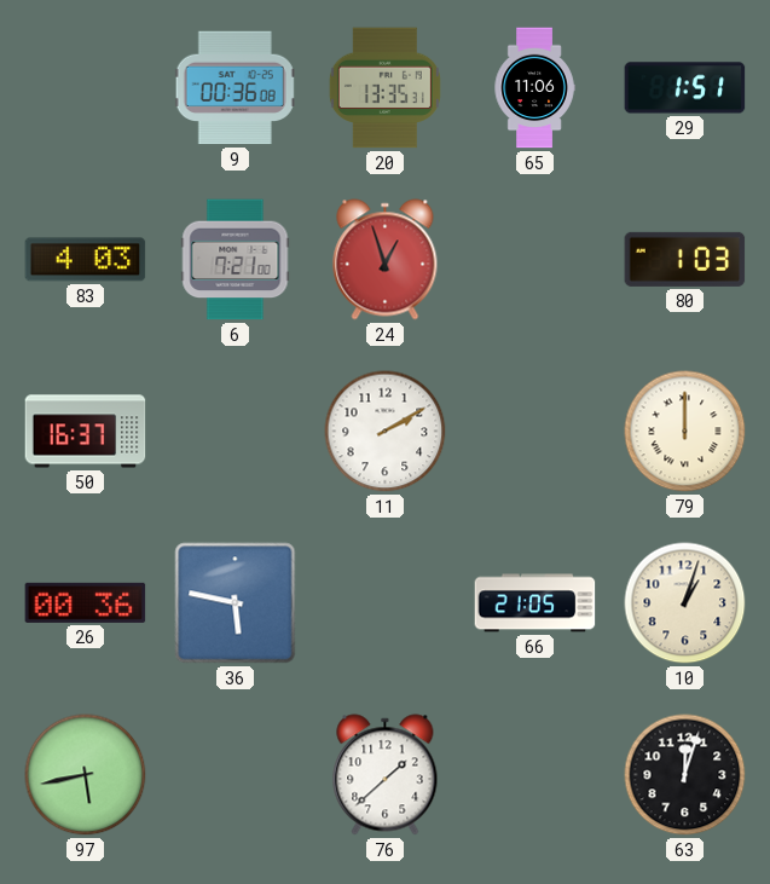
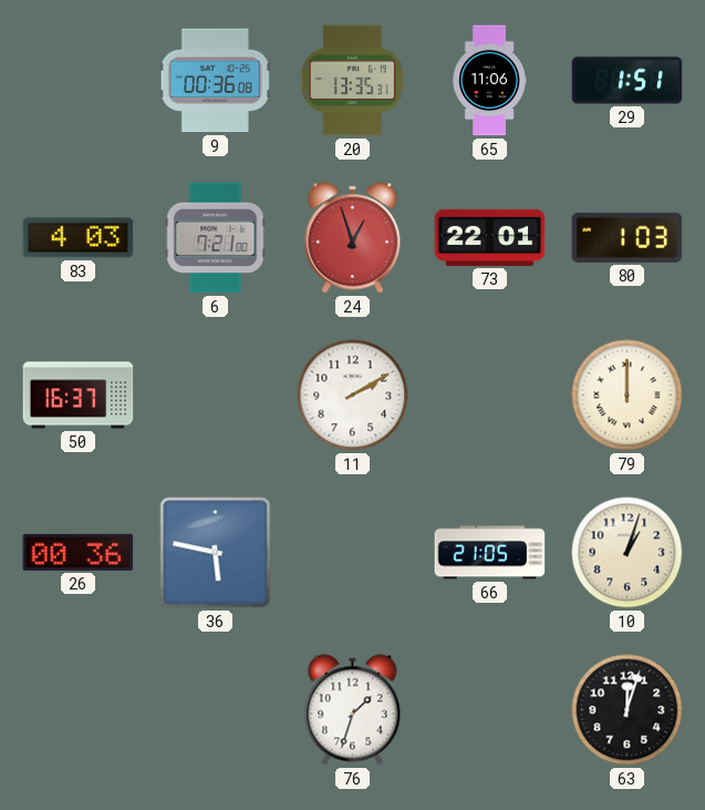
73: none -> 22:01
97: 5:43 -> none
76: 1:38 -> 1:33
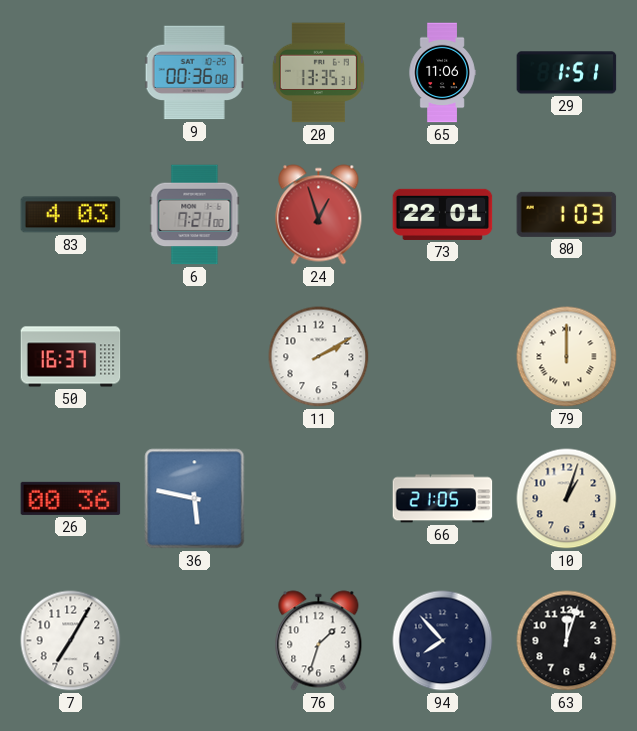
7: none -> 7:05
94: none -> 7:53
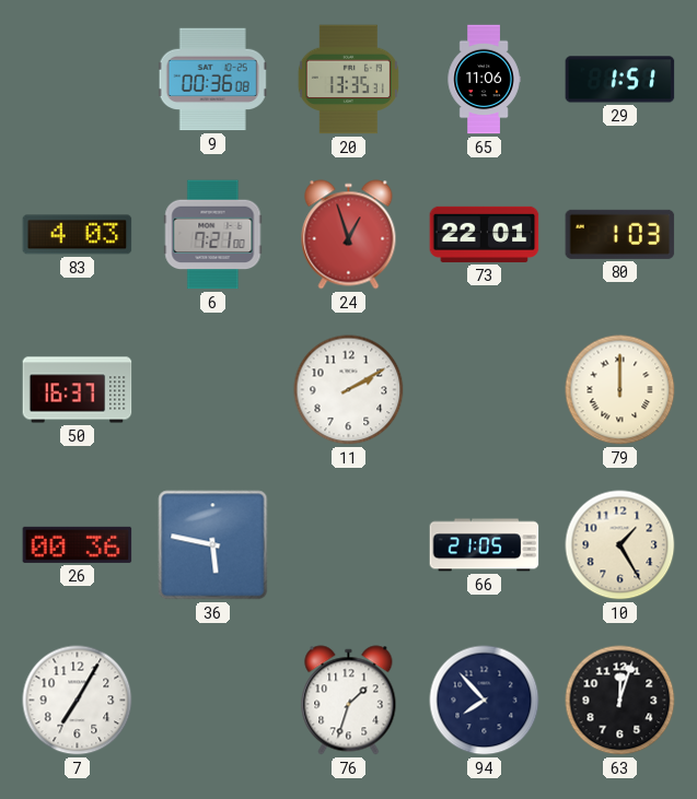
10: 1:03 -> 1:25
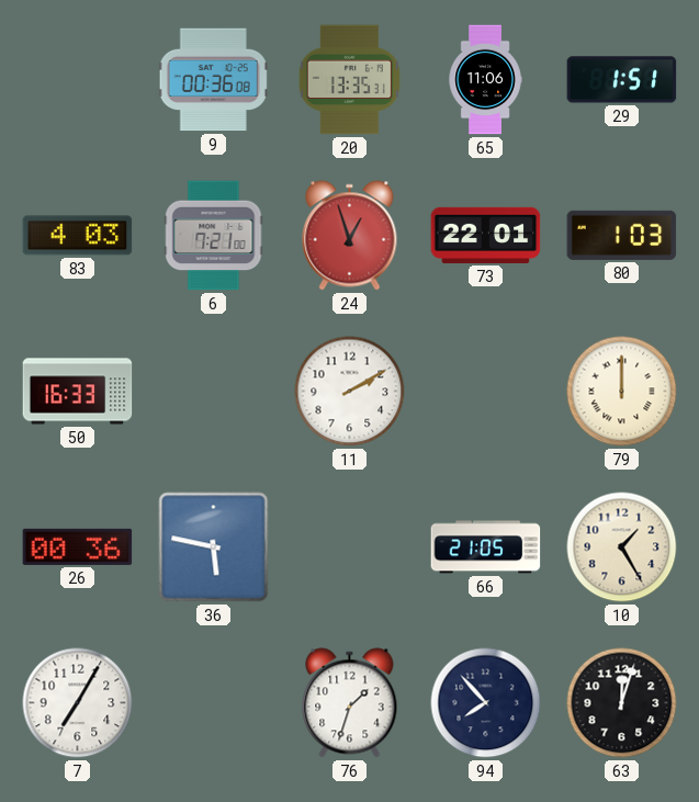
50: 16:37 -> 16:33
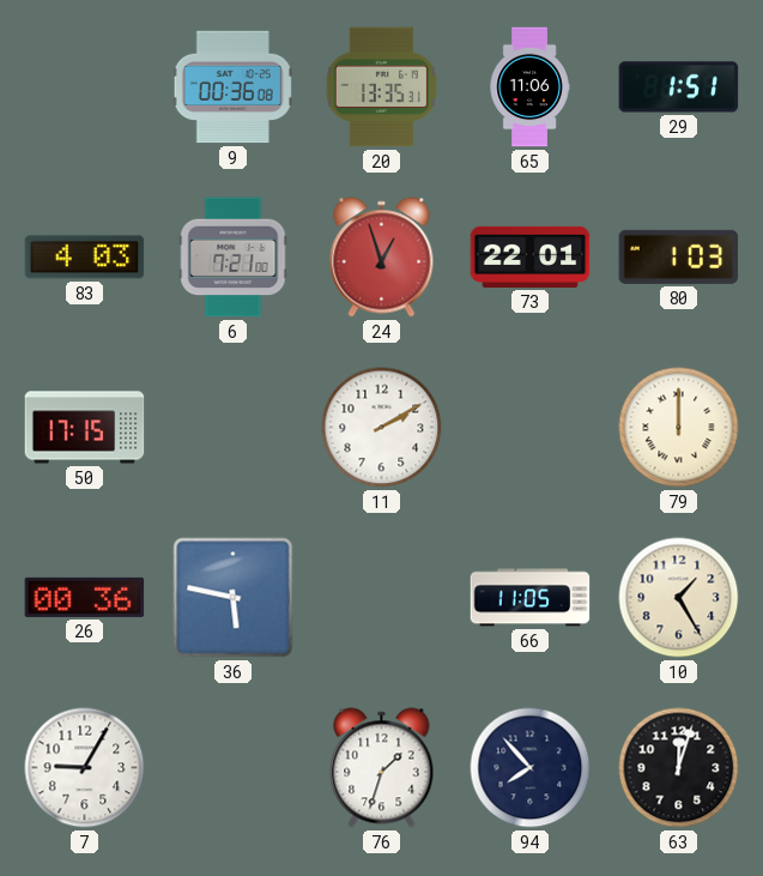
50: 16:33 -> 17:15
66: 21:05 -> 11:05
7: 7:05 -> 9:05
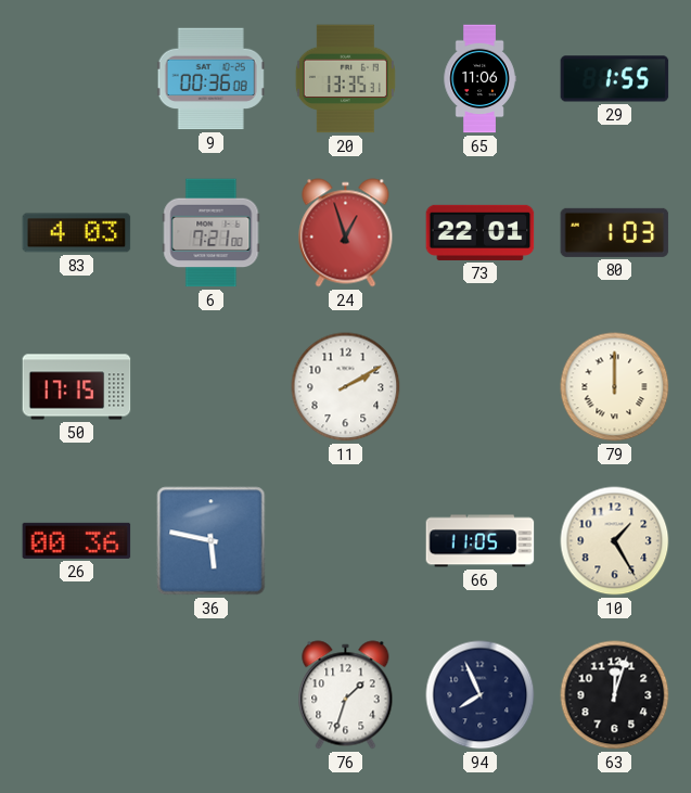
29: 1:51 -> 1:55
7: 9:05 -> none
94: 7:53 -> 7:56
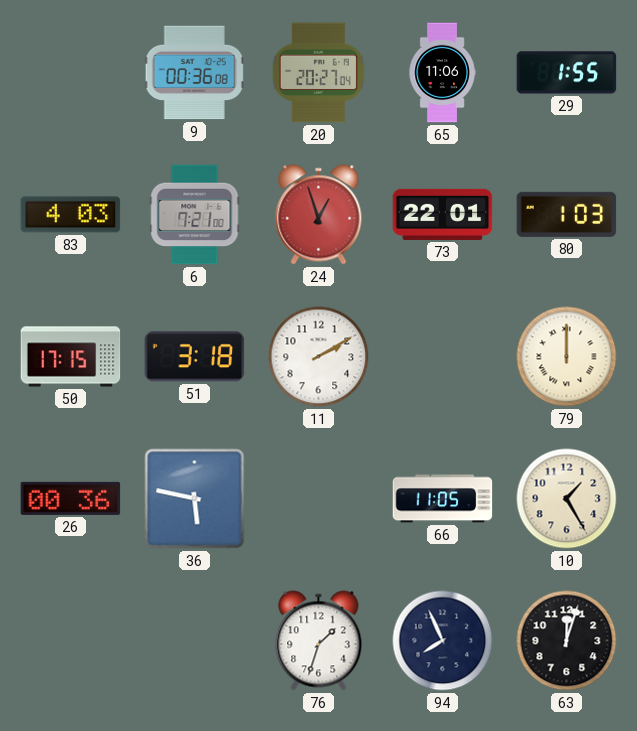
20: 13:35 -> 20:27
51: none -> 3:18
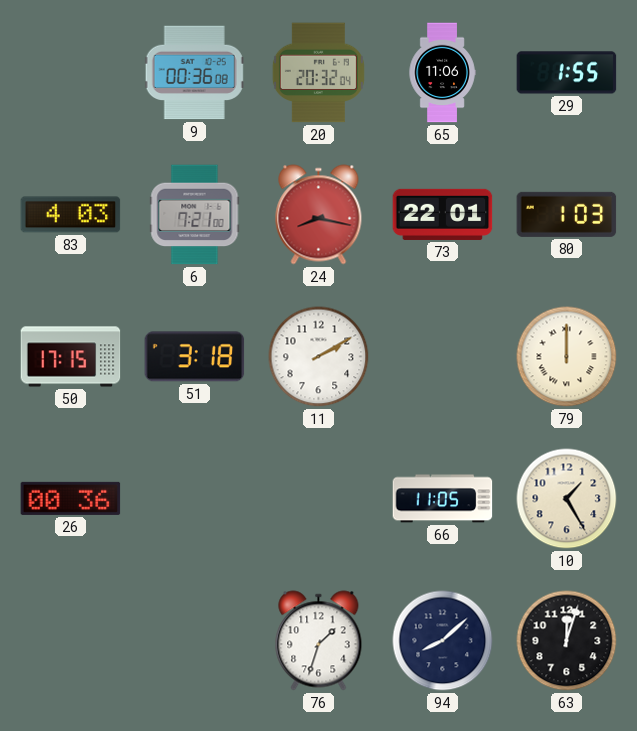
20: 20:27 -> 20:32
24: 12:57 -> 8:17
36: 5:47 -> none
94: 7:56 -> 8:08
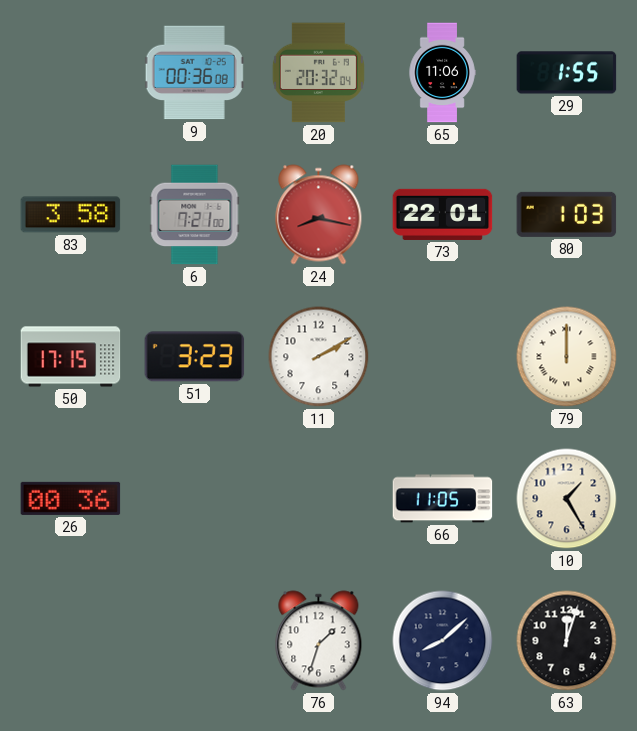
83: 4:03 -> 3:58
51: 3:18 -> 3:23
